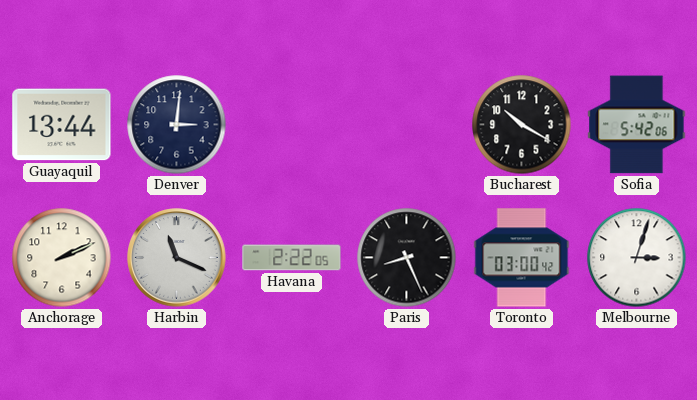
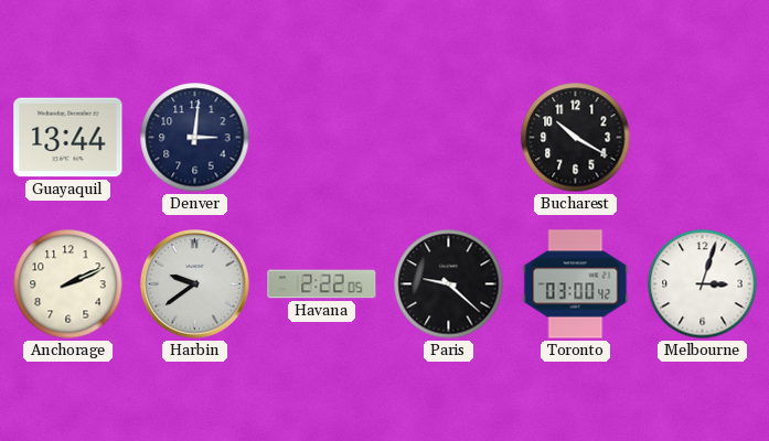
Sofia: 5:42 -> none
Harbin: 11:19 -> 9:39
Paris: 8:26 -> 9:22
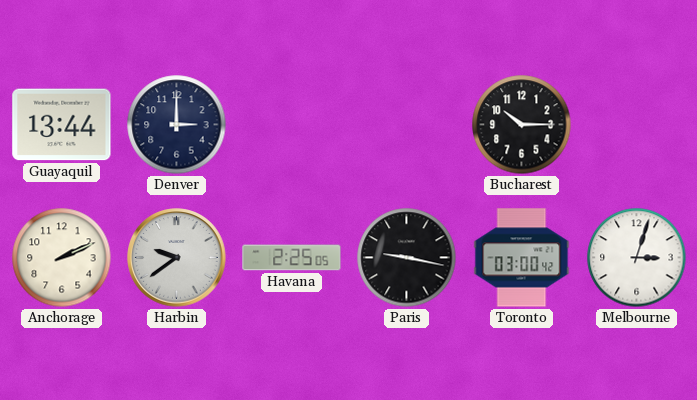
Denver: 3:01 -> 3:00
Bucharest: 10:20 -> 10:15
Havana: 2:22 -> 2:25
Paris: 9:22 -> 9:17
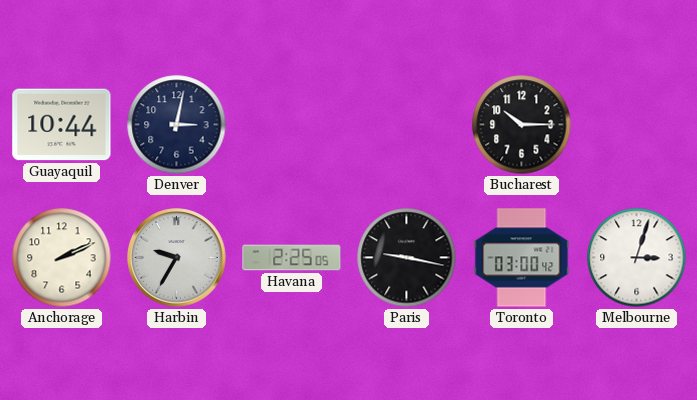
Guayaquil: 13:44 -> 10:44
Denver: 3:00 -> 3:02
Harbin: 9:39 -> 9:35
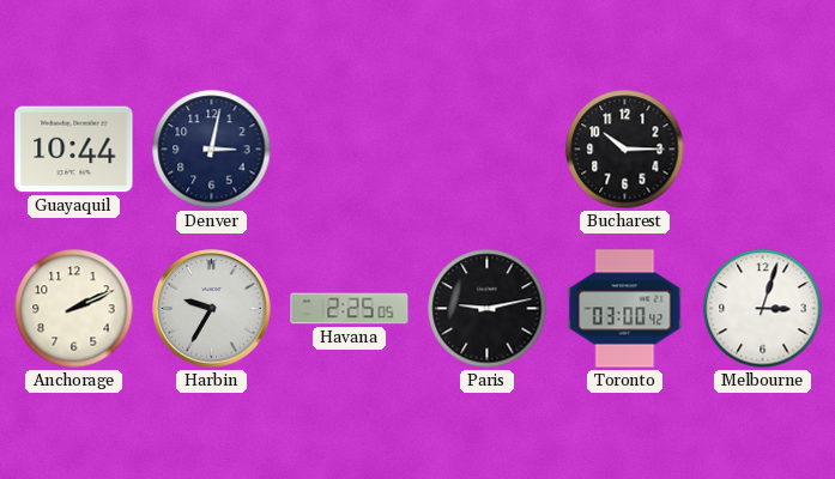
Paris: 9:17 -> 9:13
